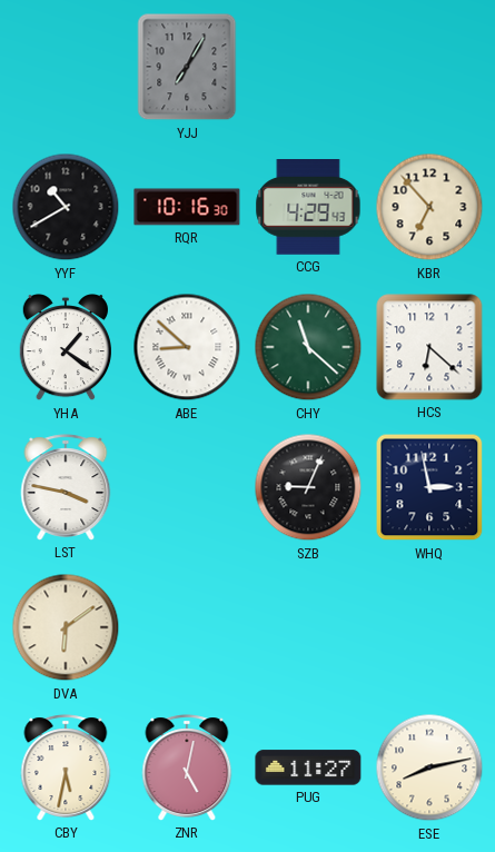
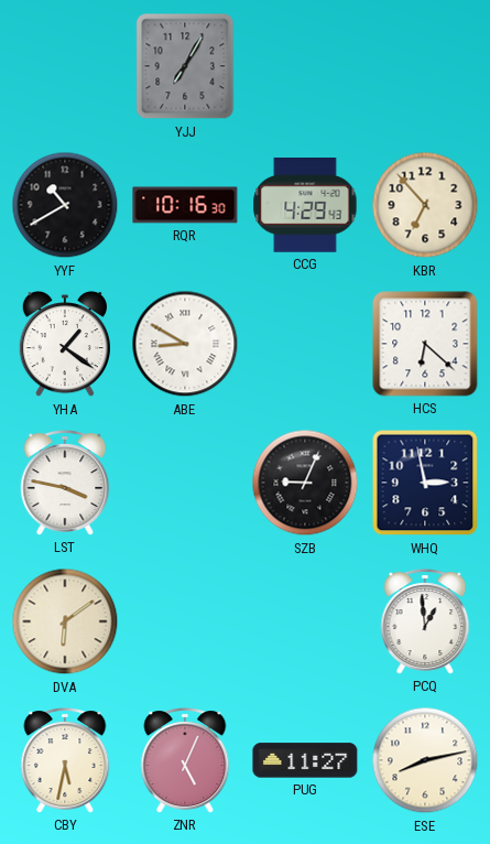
ABE: 8:52 -> 8:50
CHY: 11:22 -> none
PCQ: none -> 12:59
ZNR: 5:02 -> 5:04
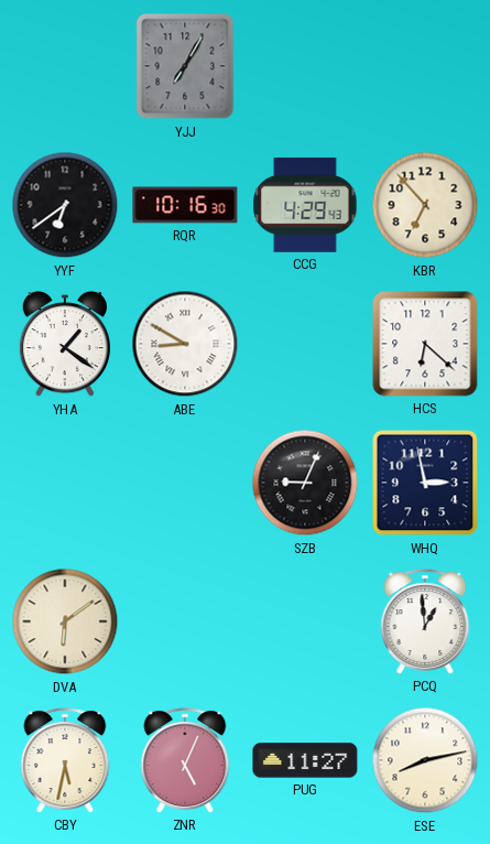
YYF: 10:40 -> 6:39
LST: 3:47 -> none
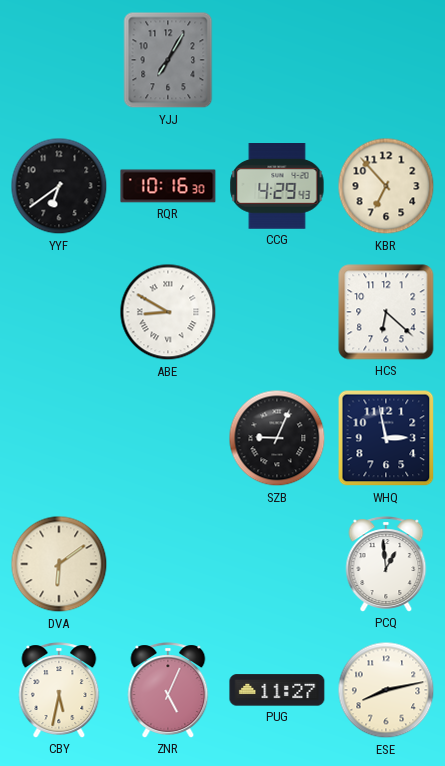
YHA: 1:21 -> none
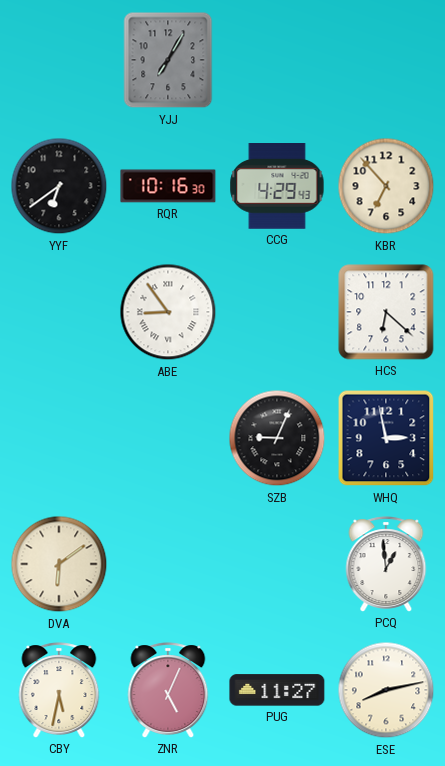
ABE: 8:50 -> 8:54
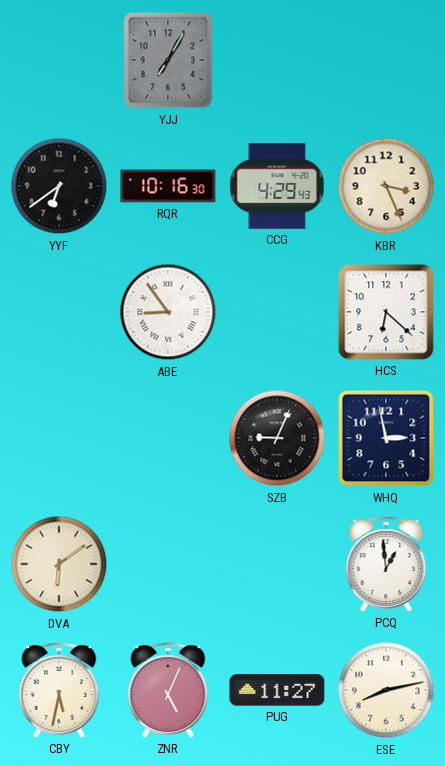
KBR: 6:53 -> 3:26
